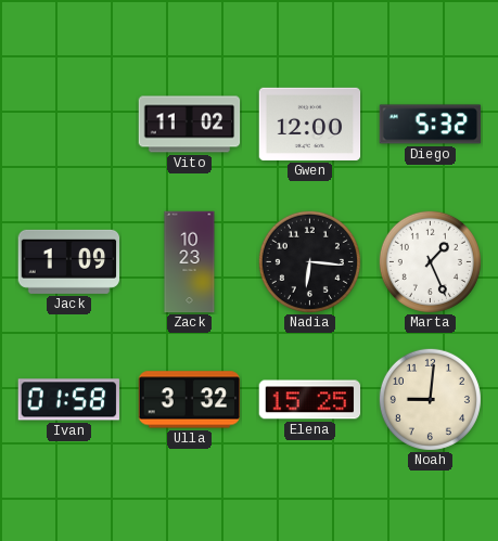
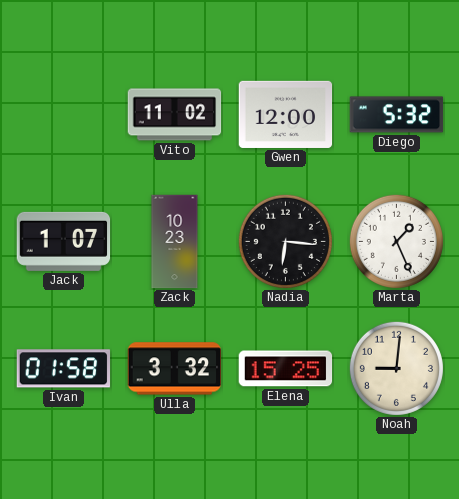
Jack: 1:09 -> 1:07
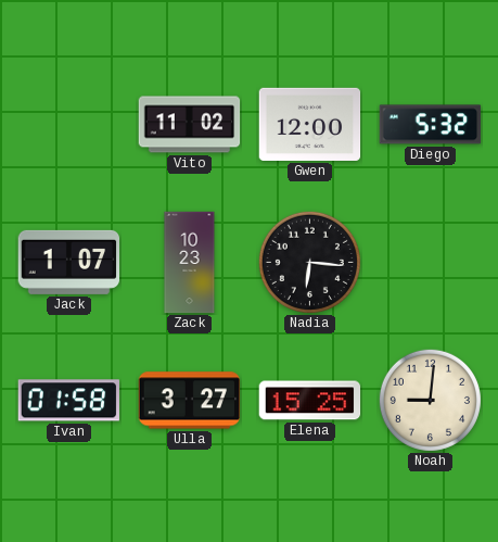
Marta: 1:26 -> none
Ulla: 3:32 -> 3:27
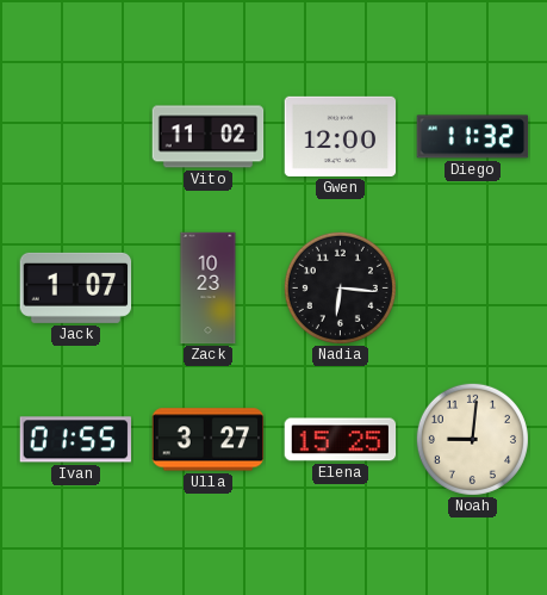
Diego: 5:32 -> 11:32
Ivan: 01:58 -> 01:55
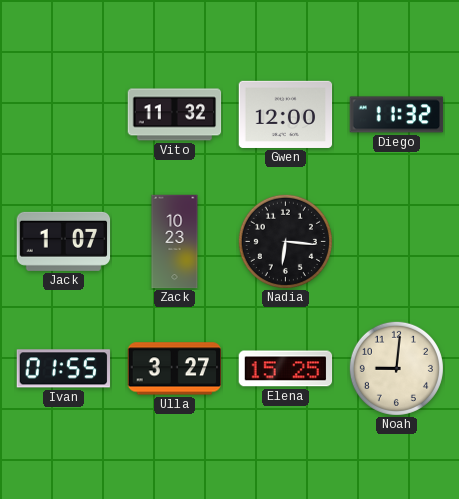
Vito: 11:02 -> 11:32
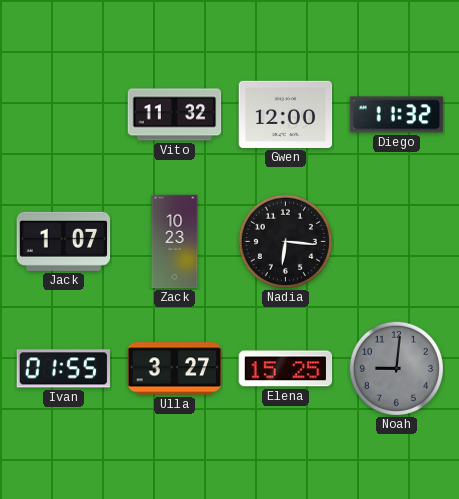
Noah dial: cream -> grey
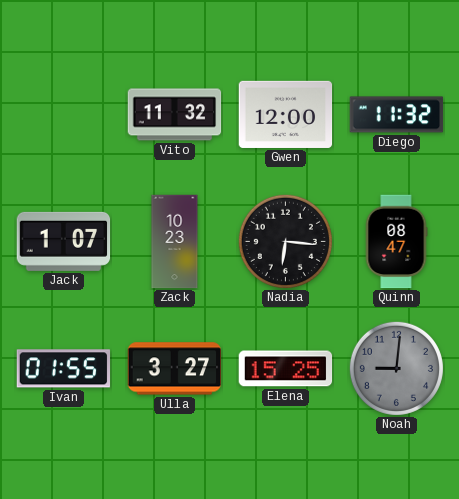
Quinn: none -> 08:47
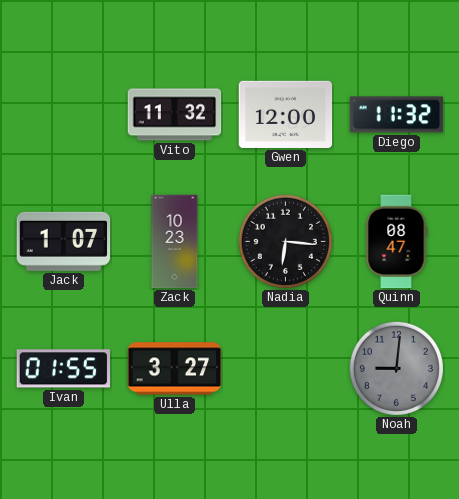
Elena: 15:25 -> none
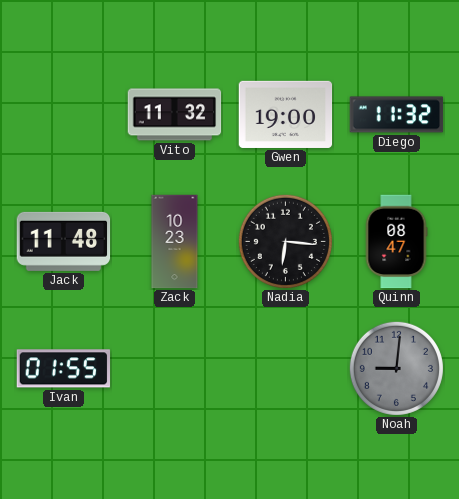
Gwen: 12:00 -> 19:00
Jack: 1:07 -> 11:48
Ulla: 3:27 -> none
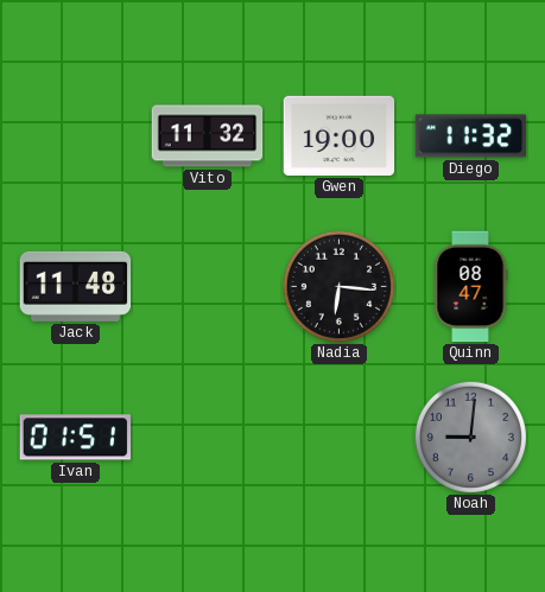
Zack: 10:23 -> none
Ivan: 01:55 -> 01:51
